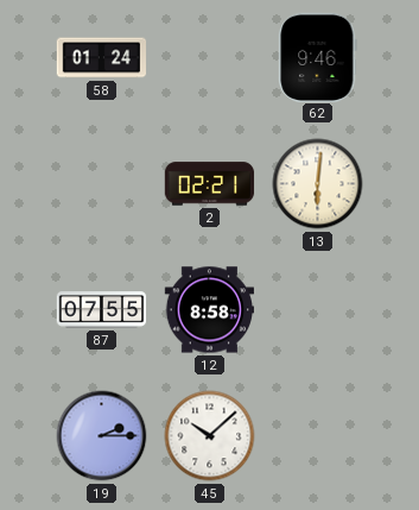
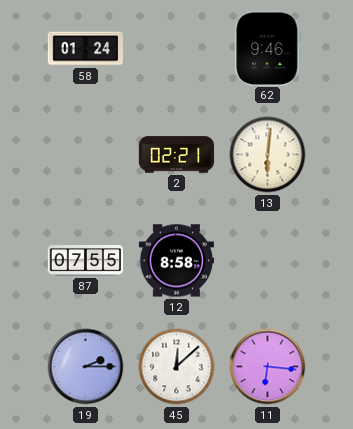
45: 10:08 -> 12:08
11: none -> 6:16
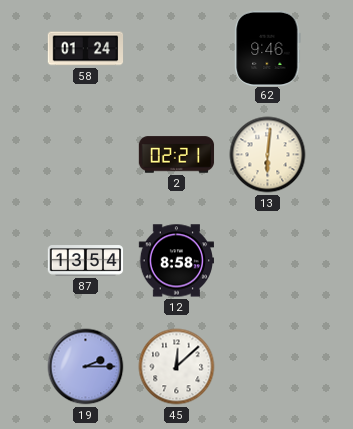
87: 07:55 -> 13:54
11: 6:16 -> none
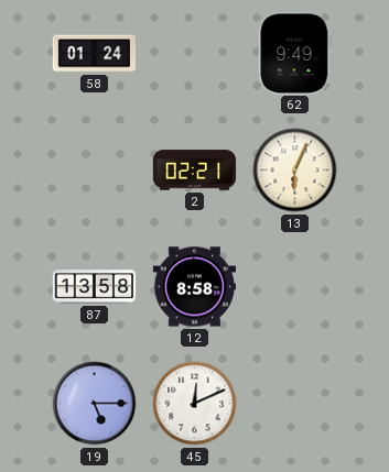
62: 9:46 -> 9:49
13: 6:01 -> 6:04
87: 13:54 -> 13:58
19: 2:15 -> 5:15
45: 12:08 -> 12:11
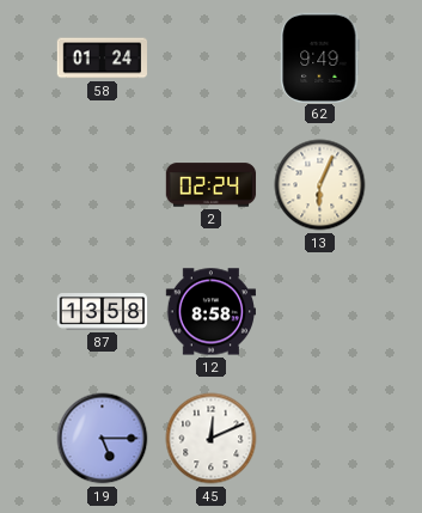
2: 02:21 -> 02:24
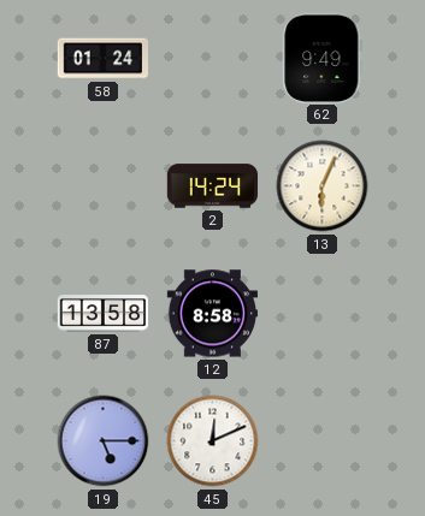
2: 02:24 -> 14:24
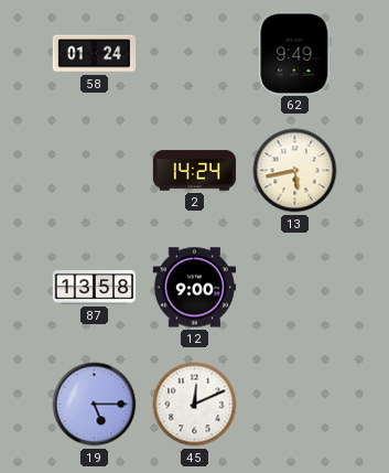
13: 6:04 -> 5:43
12: 8:58 -> 9:00
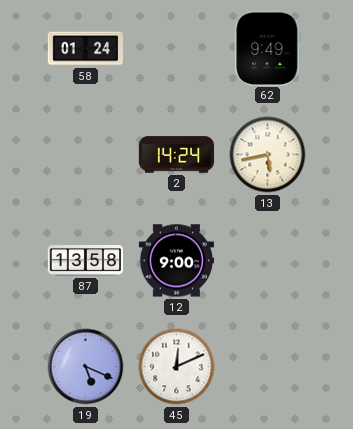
19: 5:15 -> 5:19
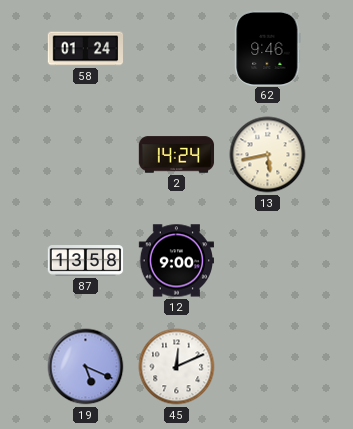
62: 9:49 -> 9:46
